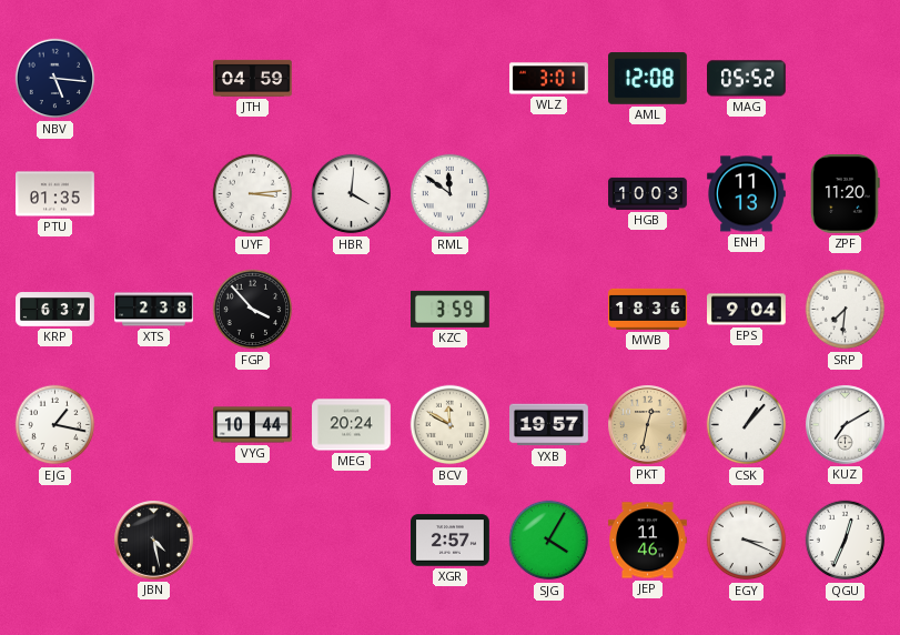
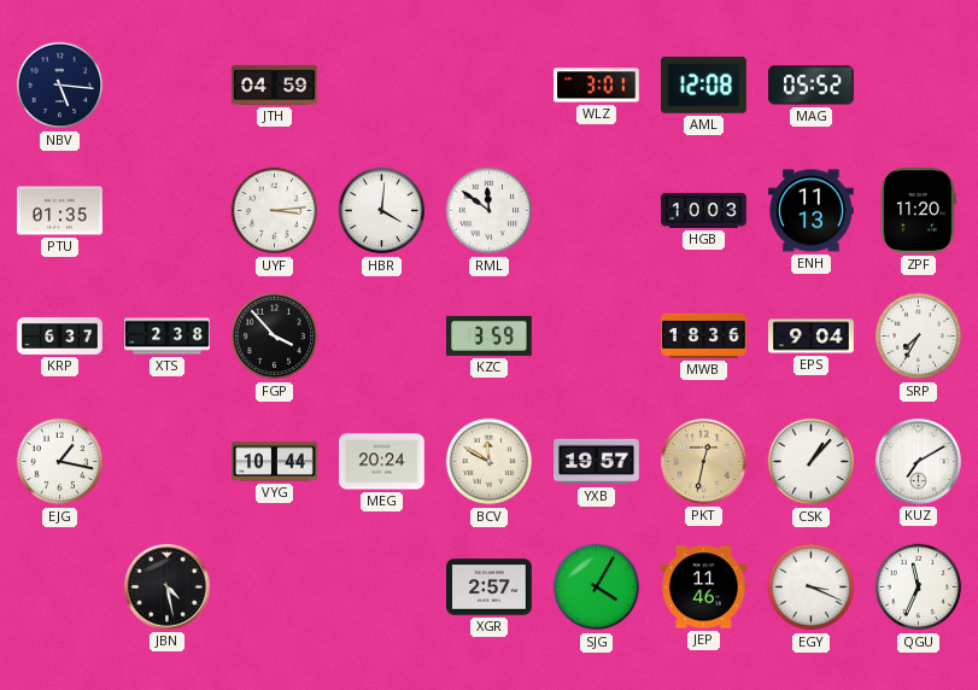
SRP: 7:31 -> 7:35
QGU: 12:34 -> 11:34
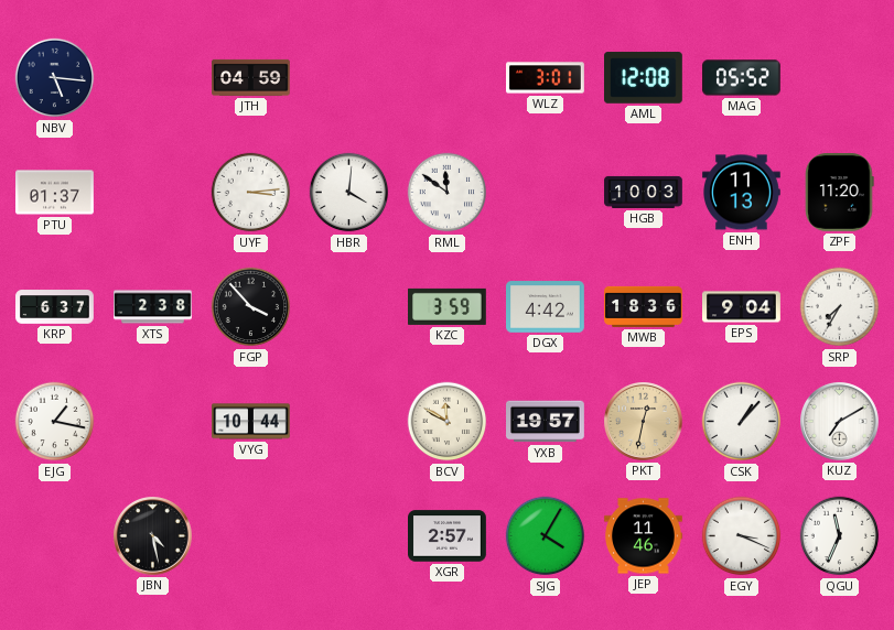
PTU: 01:35 -> 01:37
DGX: none -> 4:42
MEG: 20:24 -> none
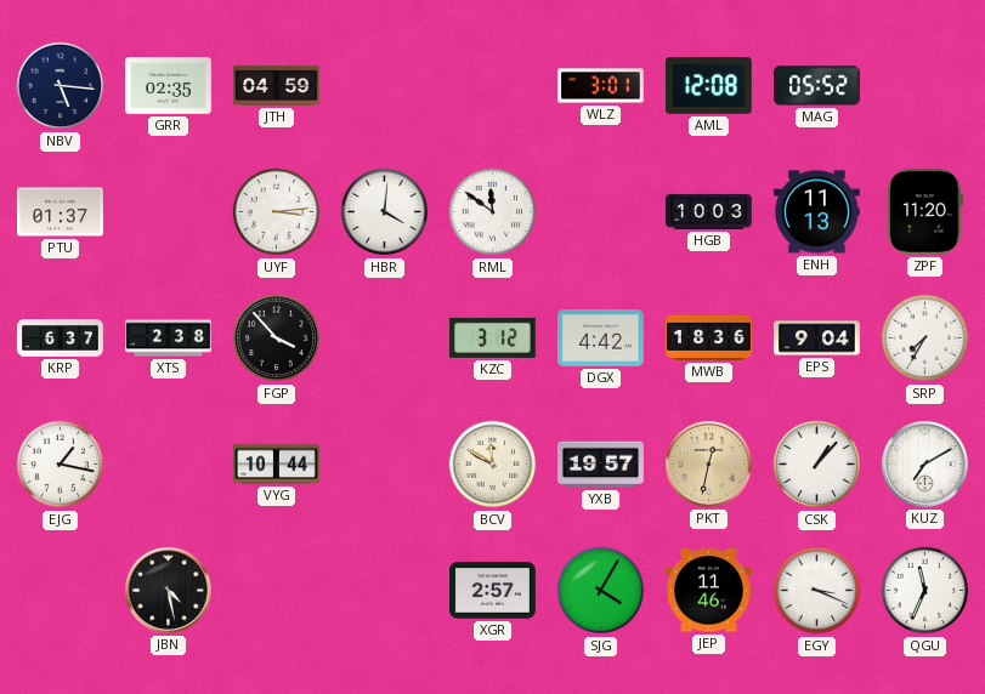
GRR: none -> 02:35
KZC: 3:59 -> 3:12
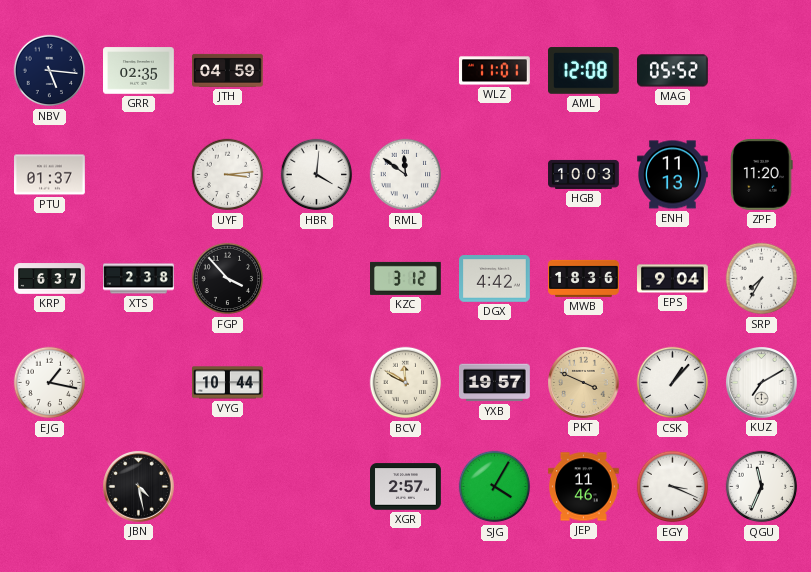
WLZ: 3:01 -> 11:01
PKT: 12:32 -> 3:49
